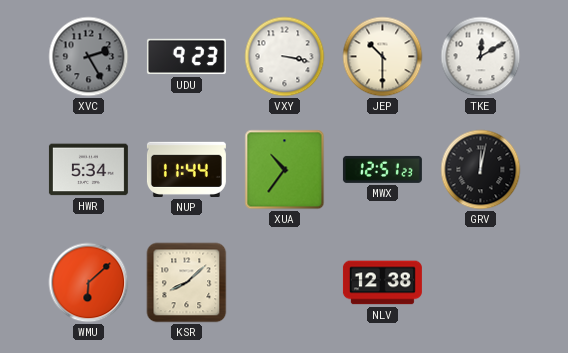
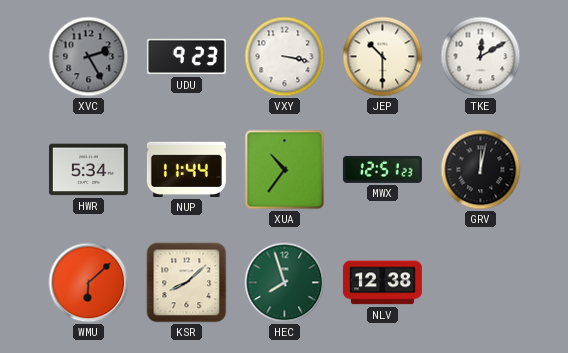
HEC: none -> 7:57
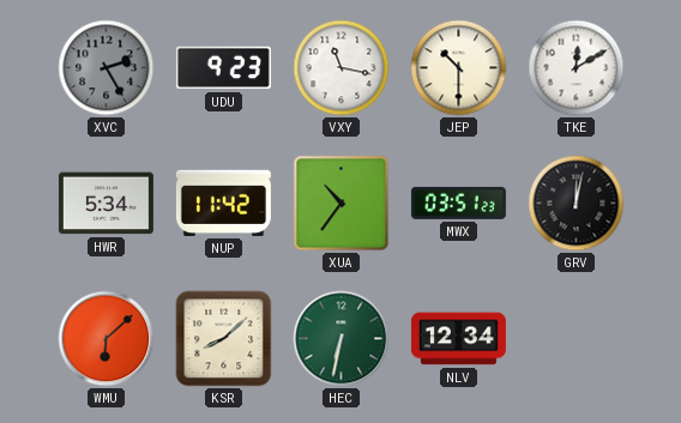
VXY: 3:17 -> 11:17
NUP: 11:44 -> 11:42
MWX: 12:51 -> 03:51
HEC: 7:57 -> 6:32
NLV: 12:38 -> 12:34
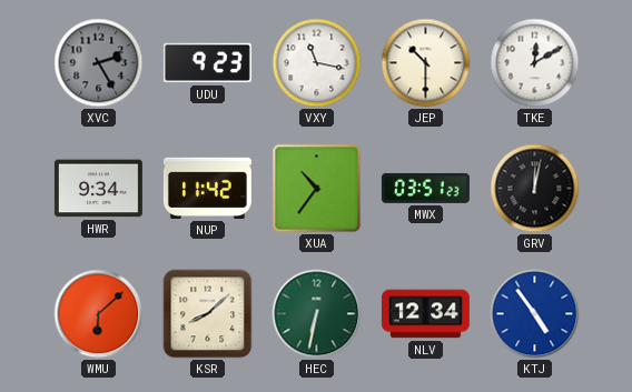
HWR: 5:34 -> 9:34
KTJ: none -> 4:54
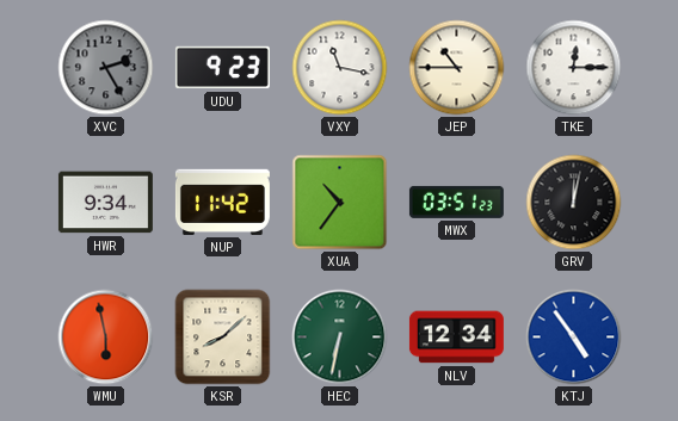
JEP: 10:30 -> 10:45
TKE: 12:10 -> 12:15
WMU: 6:08 -> 5:58
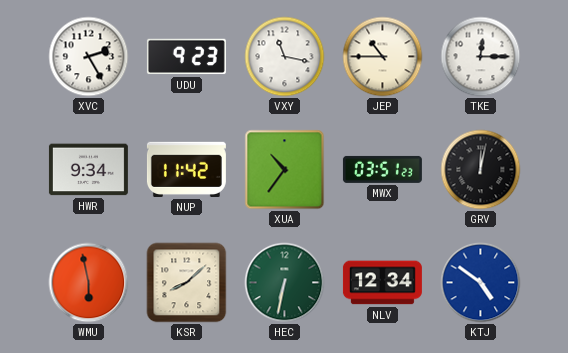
XVC dial: grey -> white
KTJ: 4:54 -> 4:51
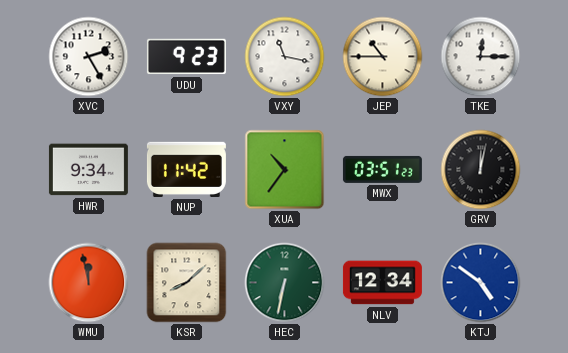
WMU: 5:58 -> 11:58
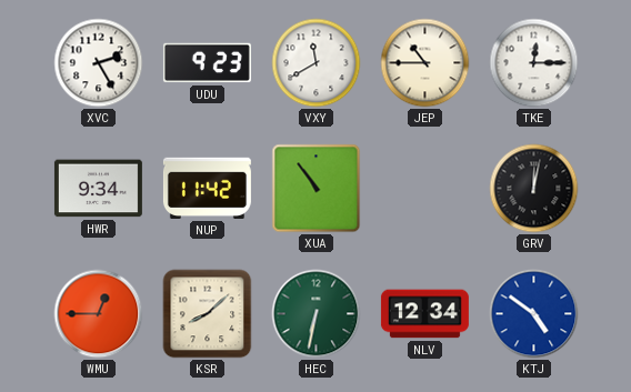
VXY: 11:17 -> 11:40
XUA: 10:36 -> 10:54
MWX: 03:51 -> none
WMU: 11:58 -> 12:45
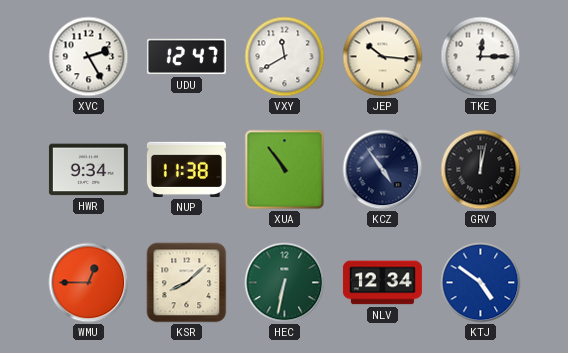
UDU: 9:23 -> 12:47
JEP: 10:45 -> 10:16
NUP: 11:42 -> 11:38
KCZ: none -> 4:54
